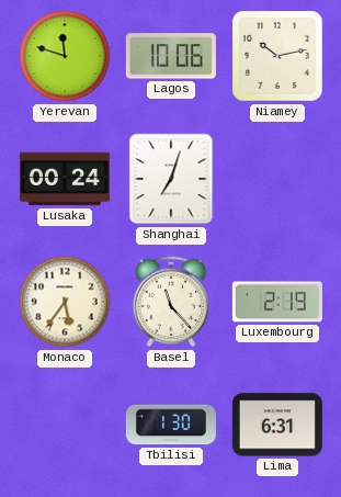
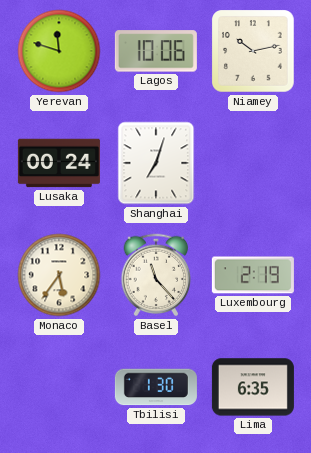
Lima: 6:31 -> 6:35
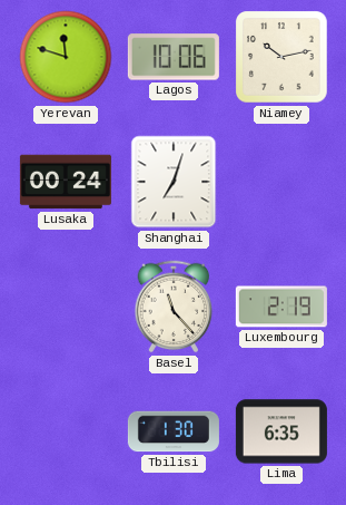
Monaco: 5:36 -> none
